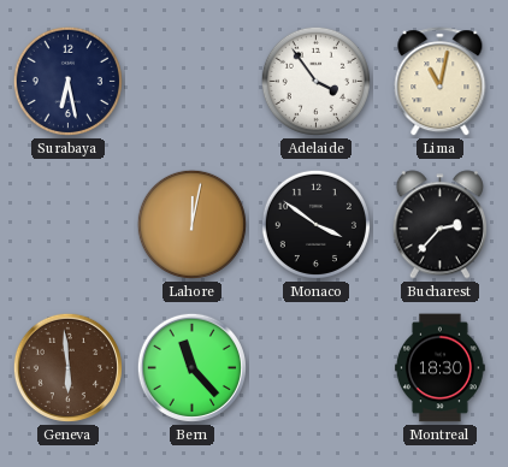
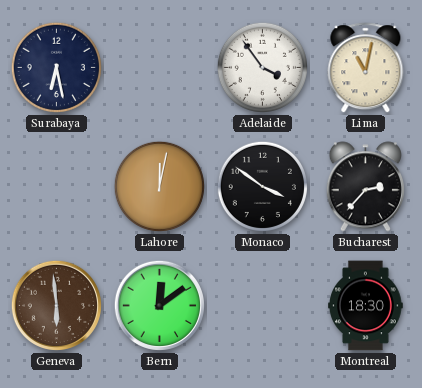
Bern: 11:23 -> 12:09
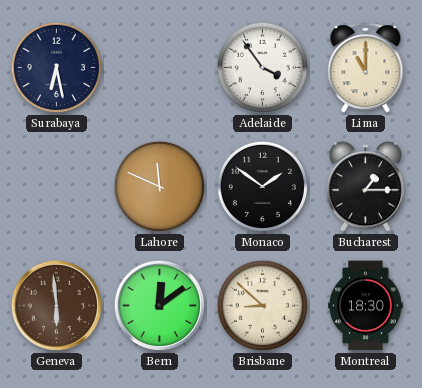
Lima: 11:02 -> 11:00
Lahore: 12:02 -> 11:49
Monaco: 3:51 -> 1:51
Bucharest: 2:37 -> 1:15
Brisbane: none -> 8:52
